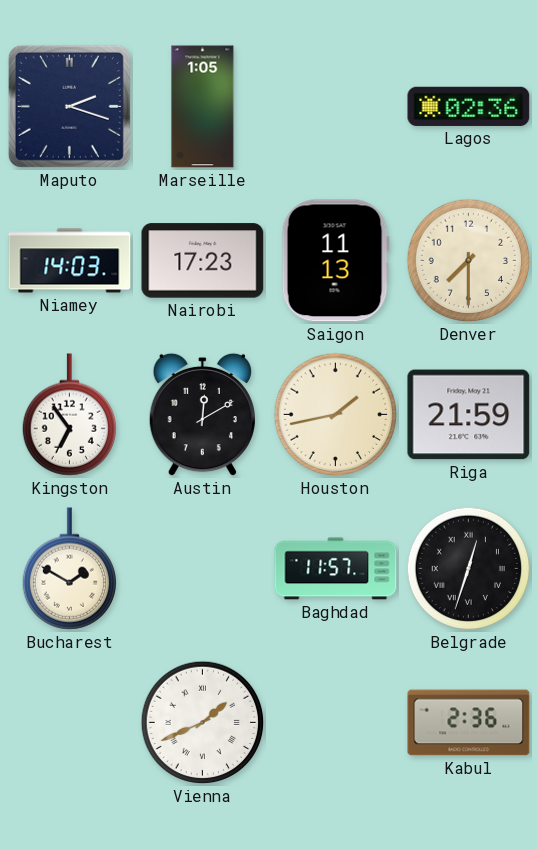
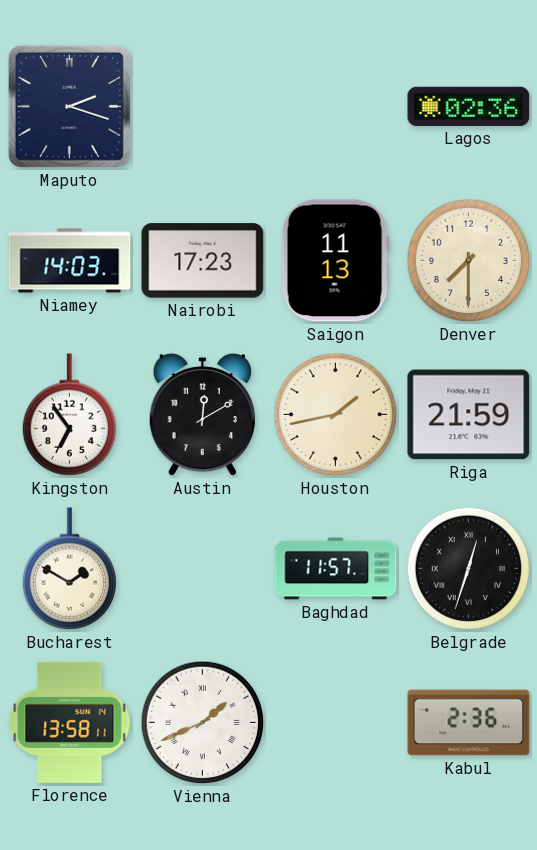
Marseille: 1:05 -> none
Florence: none -> 13:58
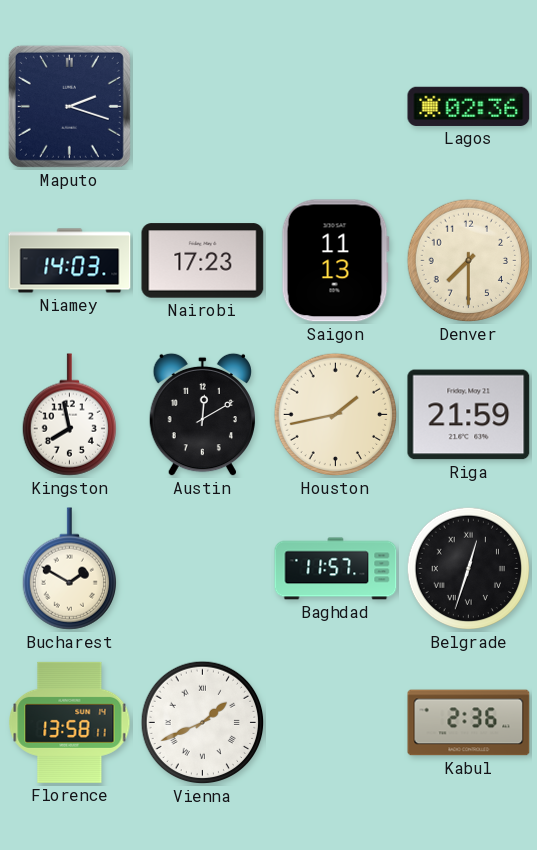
Kingston: 6:54 -> 7:58
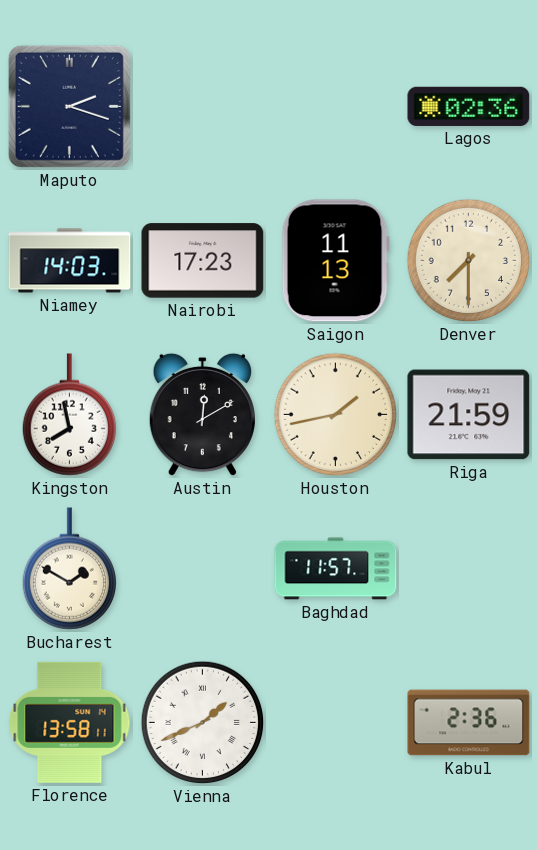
Belgrade: 12:33 -> none
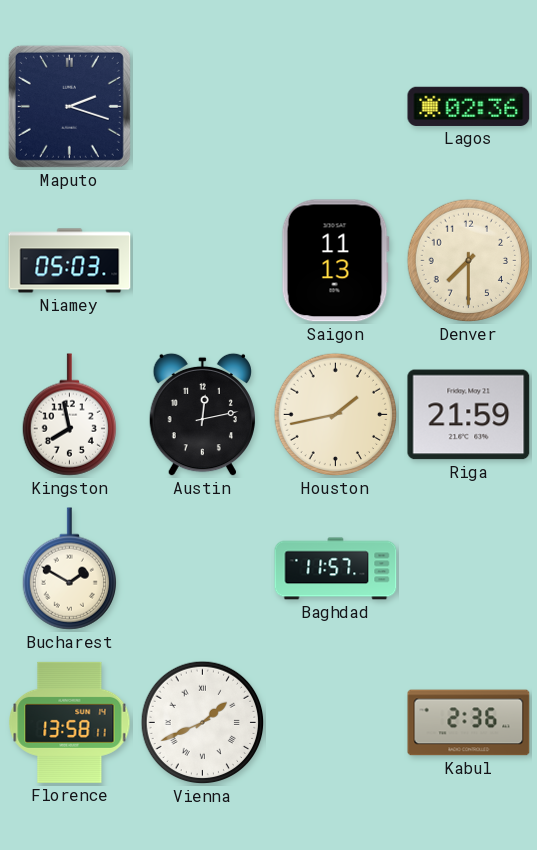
Niamey: 14:03 -> 05:03
Nairobi: 17:23 -> none
Austin: 12:10 -> 12:13
